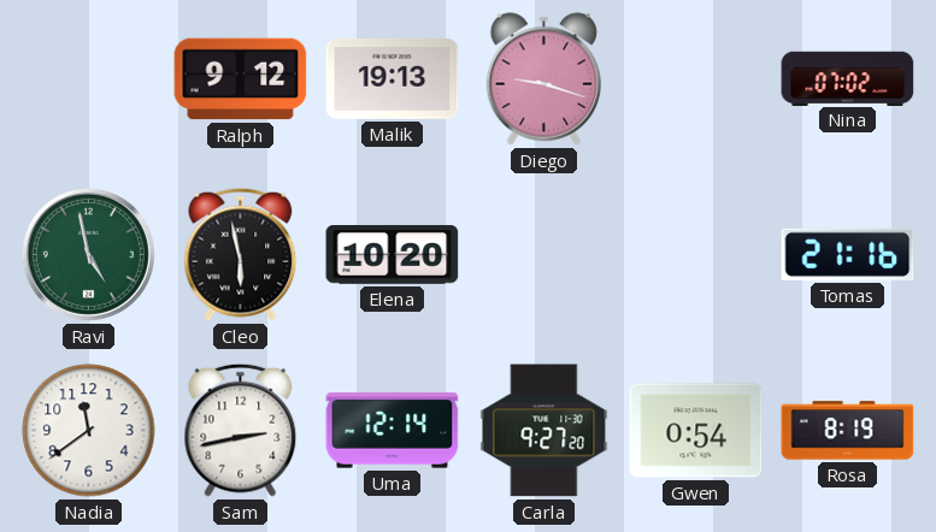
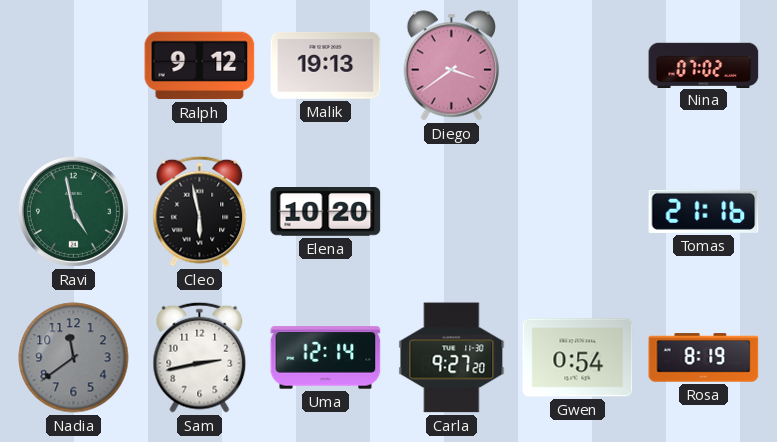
Diego: 9:18 -> 3:39
Nadia dial: white -> grey
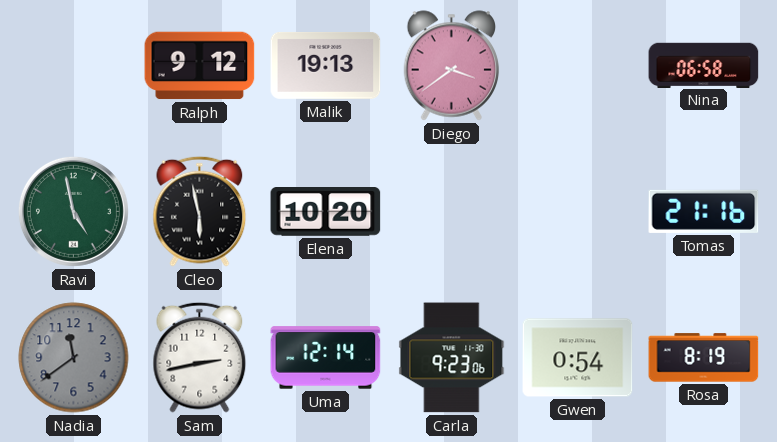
Nina: 07:02 -> 06:58
Carla: 9:27 -> 9:23
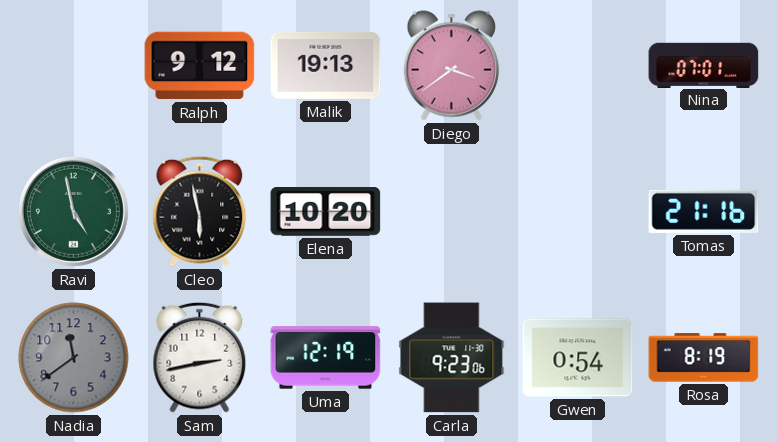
Nina: 06:58 -> 07:01
Uma: 12:14 -> 12:19
